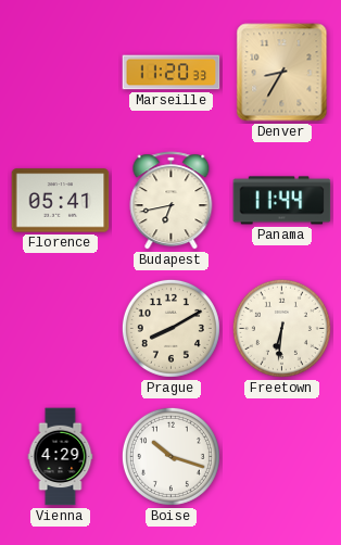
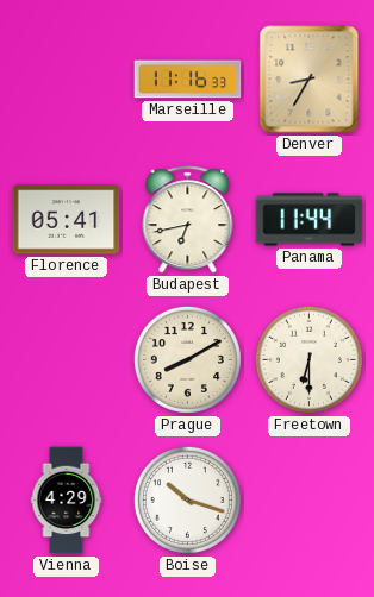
Marseille: 11:20 -> 11:16
Freetown: 6:31 -> 6:30
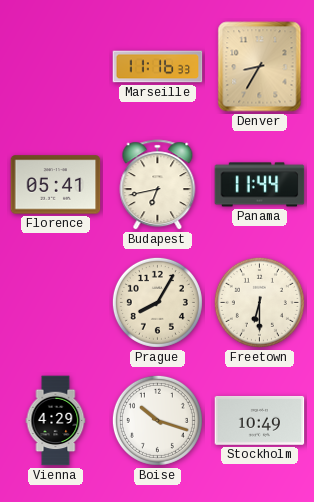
Prague: 8:10 -> 8:05
Stockholm: none -> 10:49
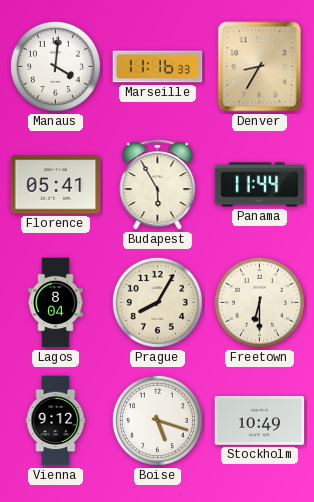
Manaus: none -> 4:01
Budapest: 6:43 -> 5:55
Lagos: none -> 8:04
Vienna: 4:29 -> 9:12
Boise: 10:18 -> 5:18
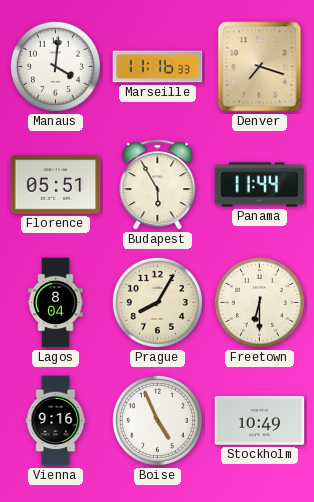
Denver: 8:35 -> 7:18
Florence: 05:41 -> 05:51
Vienna: 9:12 -> 9:16
Boise: 5:18 -> 4:56
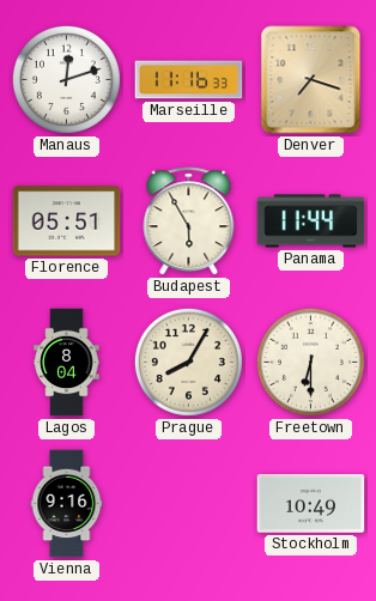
Manaus: 4:01 -> 12:12
Boise: 4:56 -> none
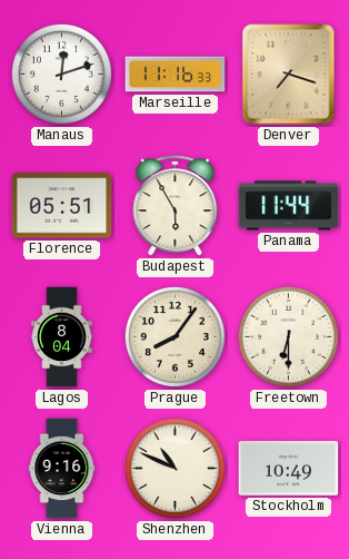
Prague: 8:05 -> 8:06
Shenzhen: none -> 10:49
